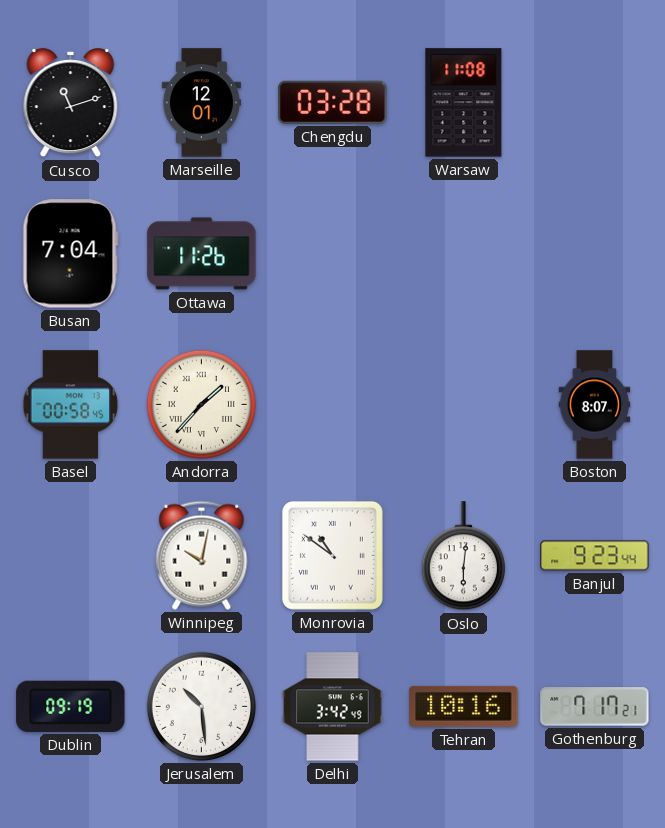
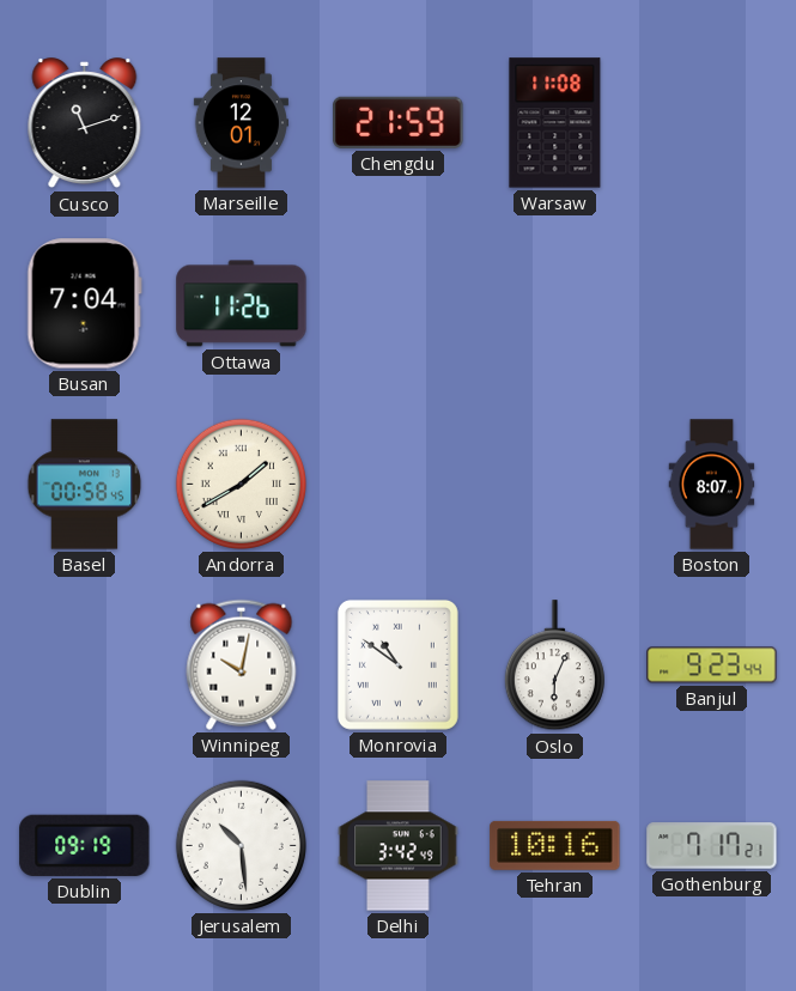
Chengdu: 03:28 -> 21:59
Andorra: 1:37 -> 1:40
Oslo: 6:01 -> 6:04
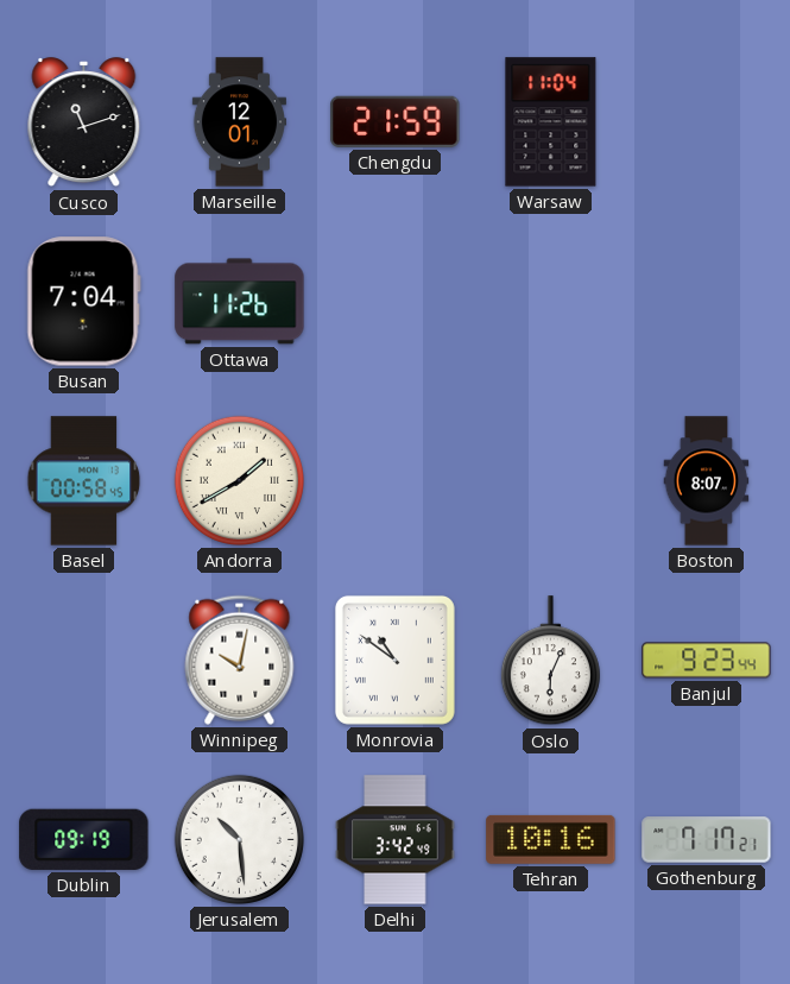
Warsaw: 11:08 -> 11:04
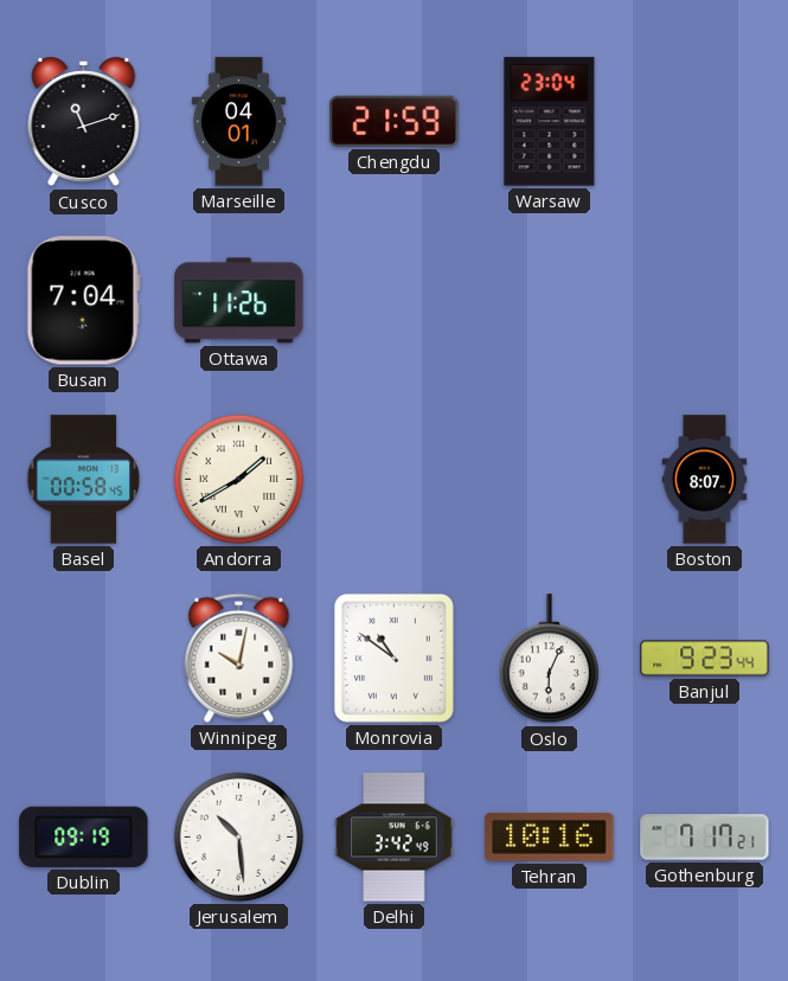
Marseille: 12:01 -> 04:01
Warsaw: 11:04 -> 23:04
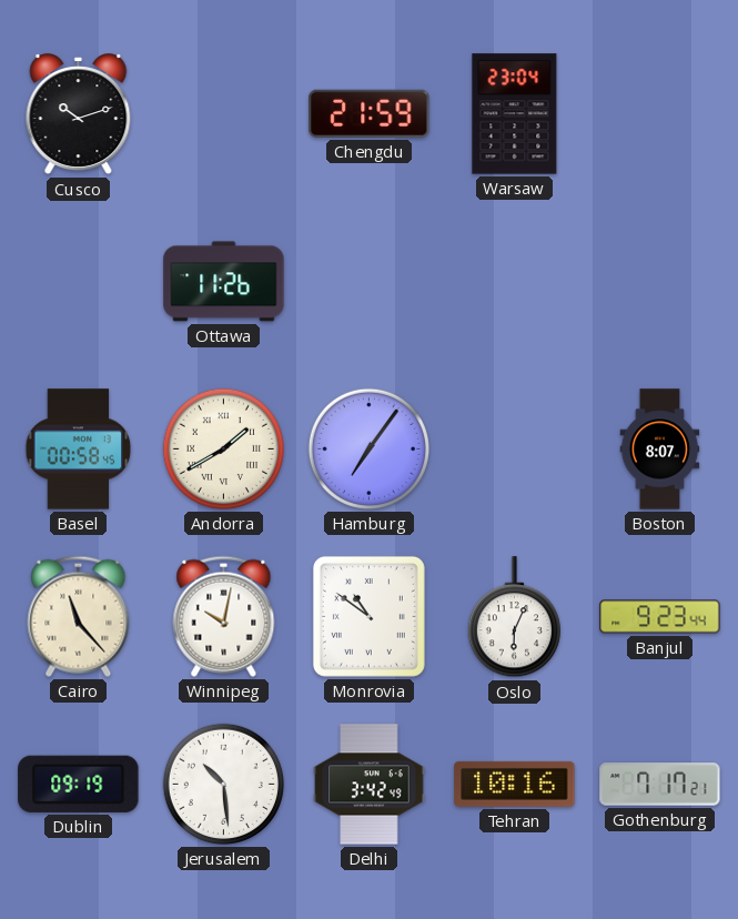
Cusco: 11:12 -> 10:12
Marseille: 04:01 -> none
Busan: 7:04 -> none
Hamburg: none -> 7:06
Cairo: none -> 11:23
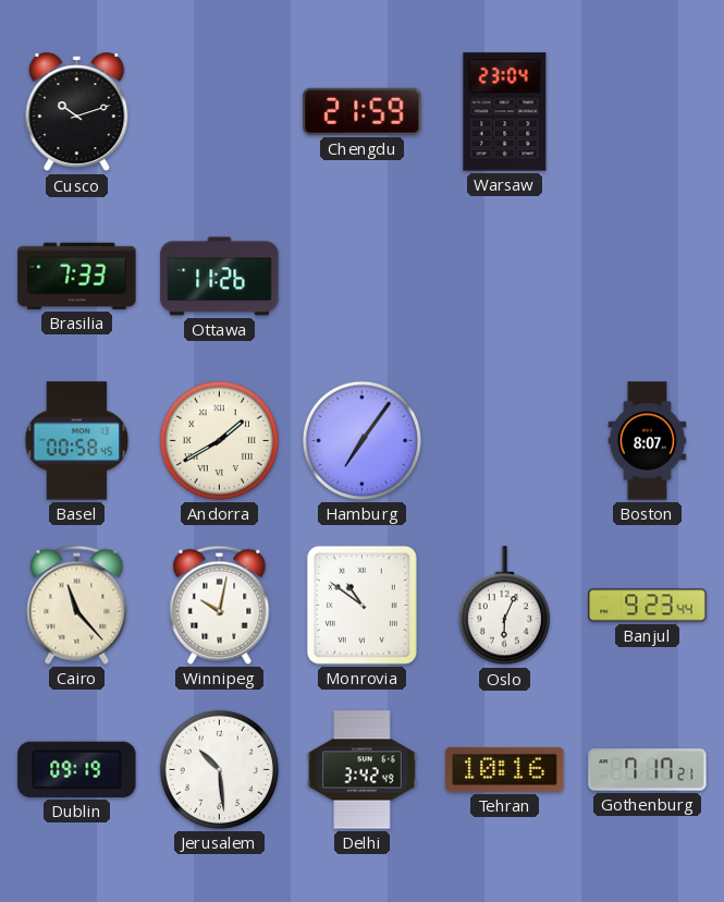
Brasilia: none -> 7:33
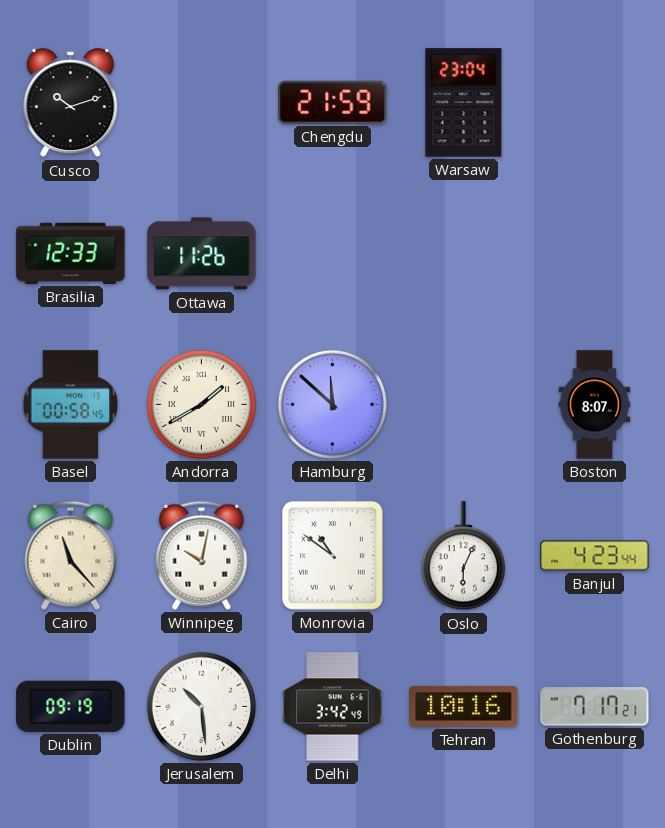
Brasilia: 7:33 -> 12:33
Hamburg: 7:06 -> 11:52
Banjul: 9:23 -> 4:23
